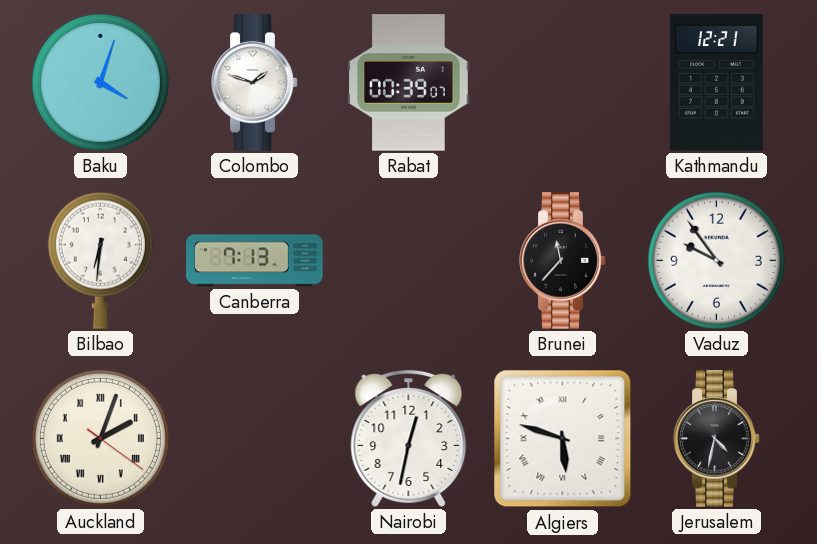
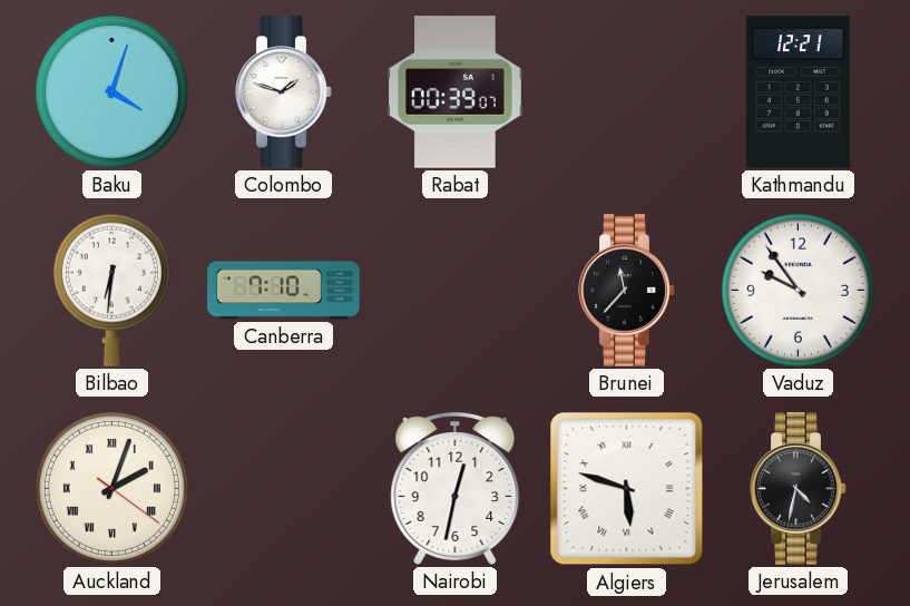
Canberra: 7:13 -> 7:10
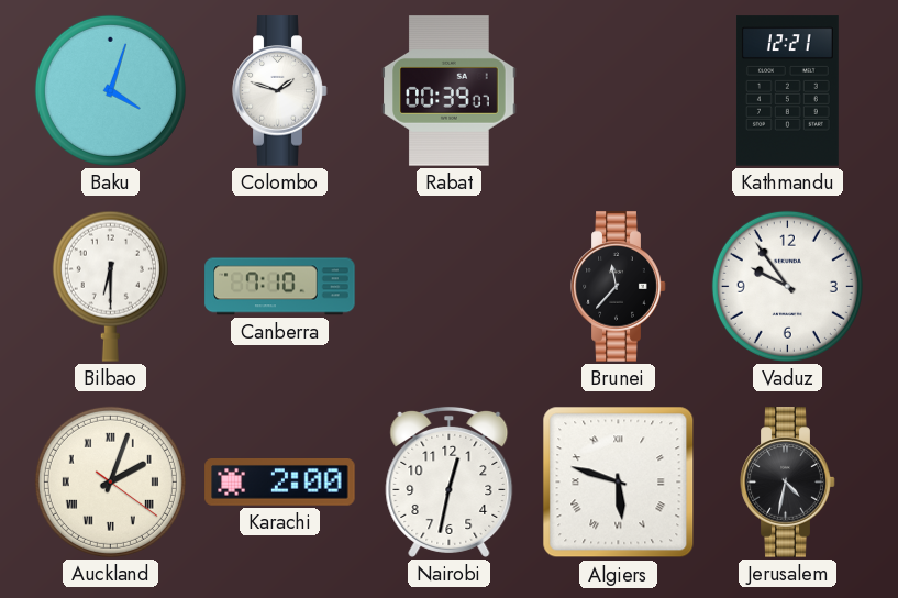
Bilbao: 6:31 -> 6:30
Karachi: none -> 2:00
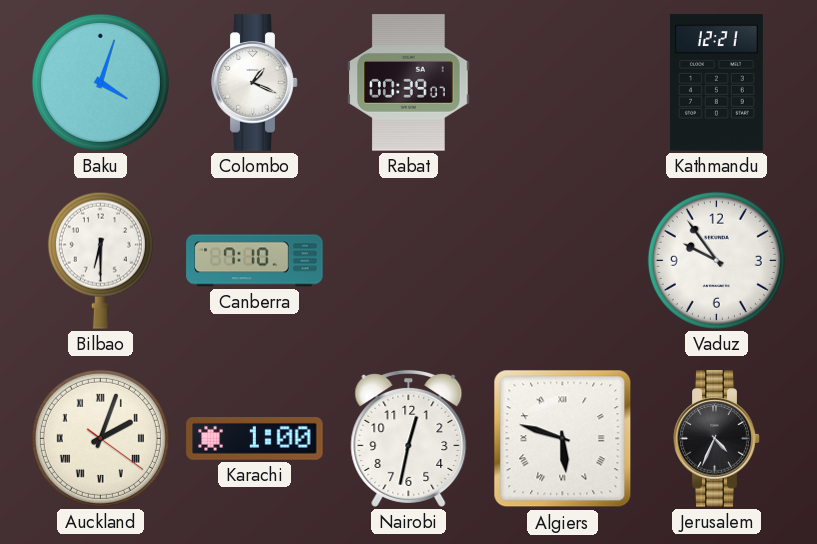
Colombo: 1:48 -> 1:19
Brunei: 11:37 -> none
Karachi: 2:00 -> 1:00
Jerusalem: 4:32 -> 4:34
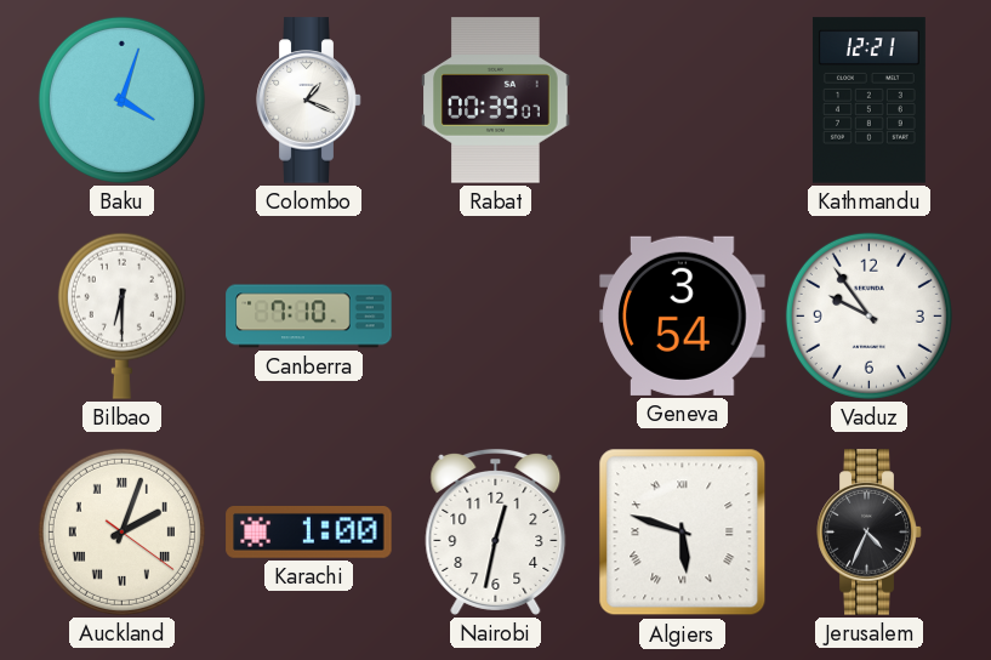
Geneva: none -> 3:54
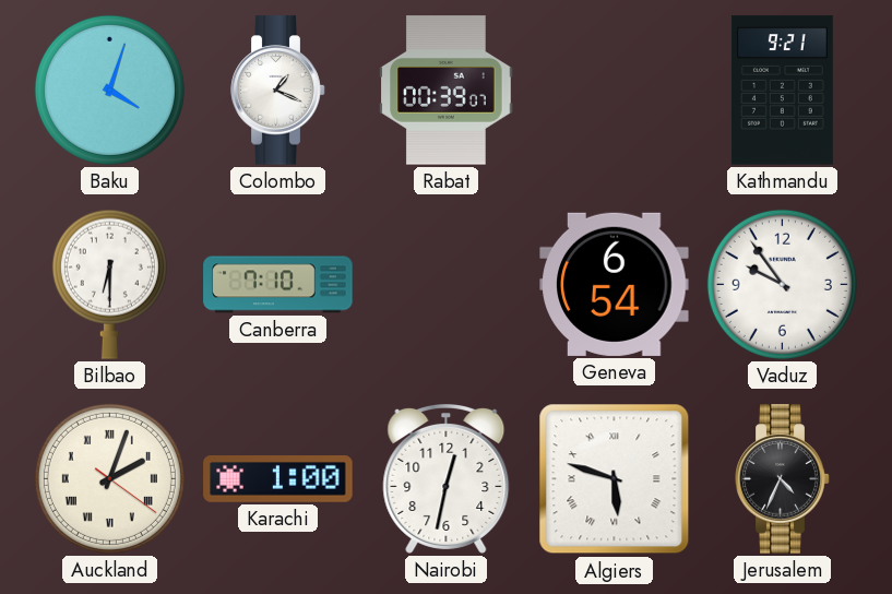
Kathmandu: 12:21 -> 9:21
Geneva: 3:54 -> 6:54
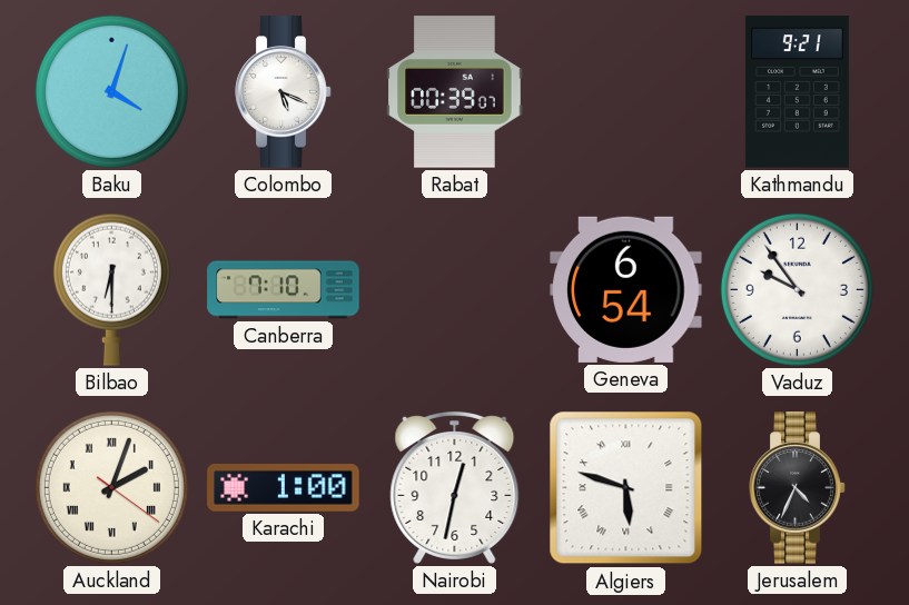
Colombo: 1:19 -> 5:19
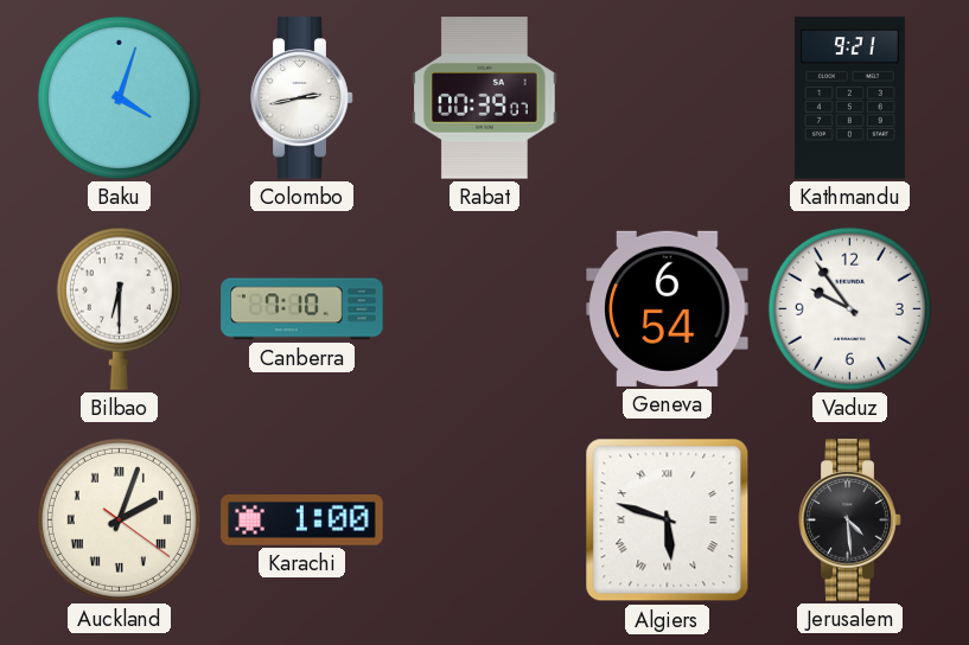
Colombo: 5:19 -> 2:43
Nairobi: 12:32 -> none
Jerusalem: 4:34 -> 4:29
